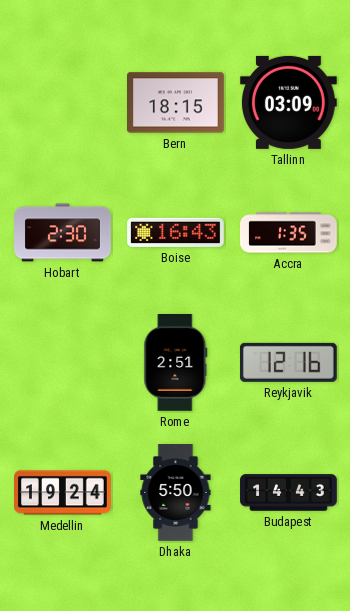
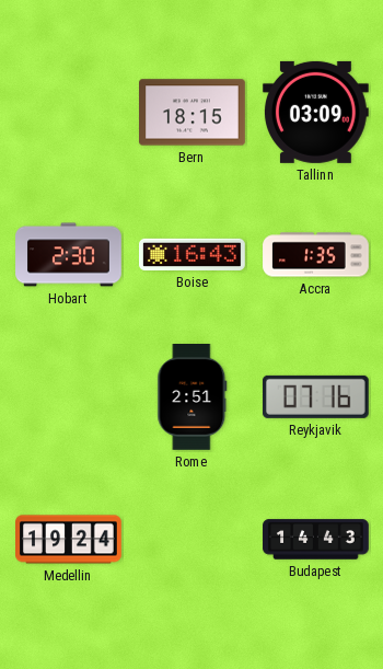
Reykjavik: 12:16 -> 07:16
Dhaka: 5:50 -> none
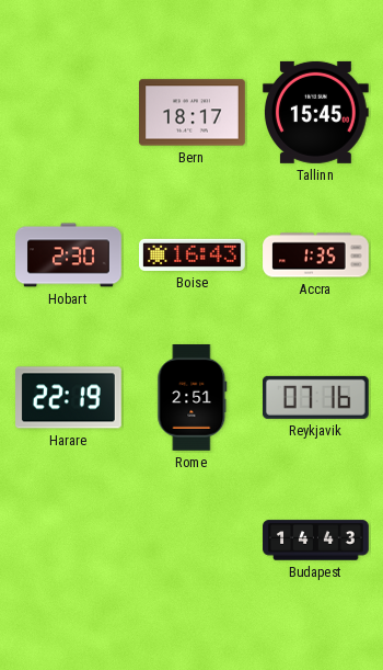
Bern: 18:15 -> 18:17
Tallinn: 03:09 -> 15:45
Harare: none -> 22:19
Medellin: 19:24 -> none
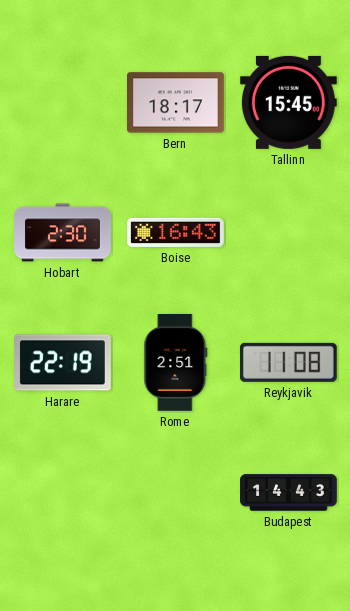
Accra: 1:35 -> none
Reykjavik: 07:16 -> 11:08
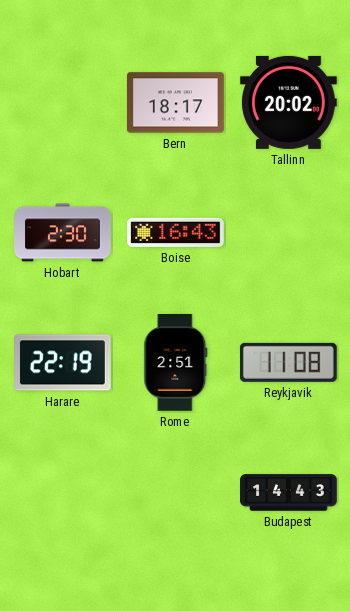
Tallinn: 15:45 -> 20:02
